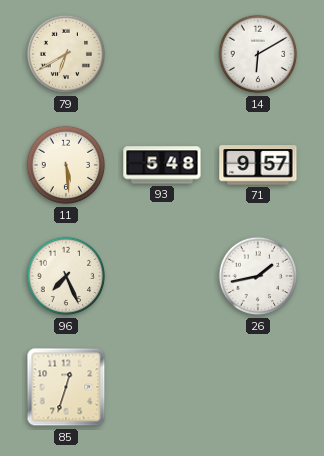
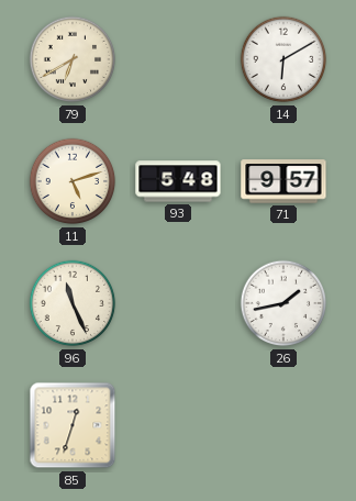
11: 5:29 -> 5:12
96: 7:26 -> 11:26
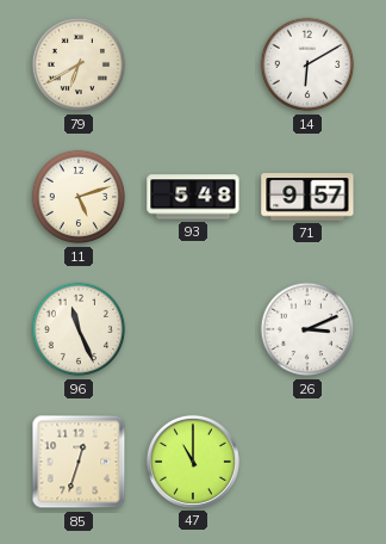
26: 1:43 -> 3:11
47: none -> 11:00
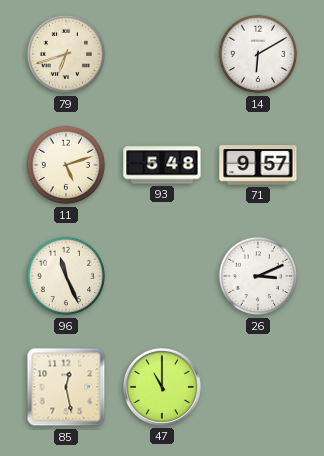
79: 6:40 -> 6:42
85: 12:33 -> 12:28
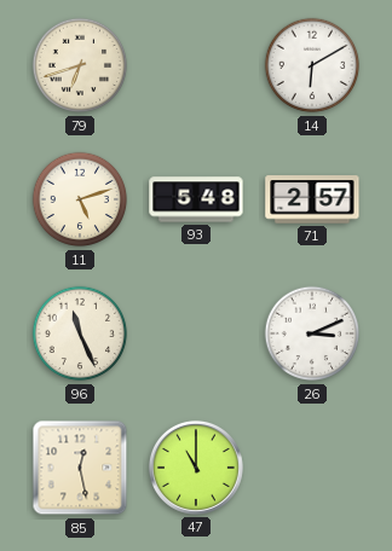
71: 9:57 -> 2:57
